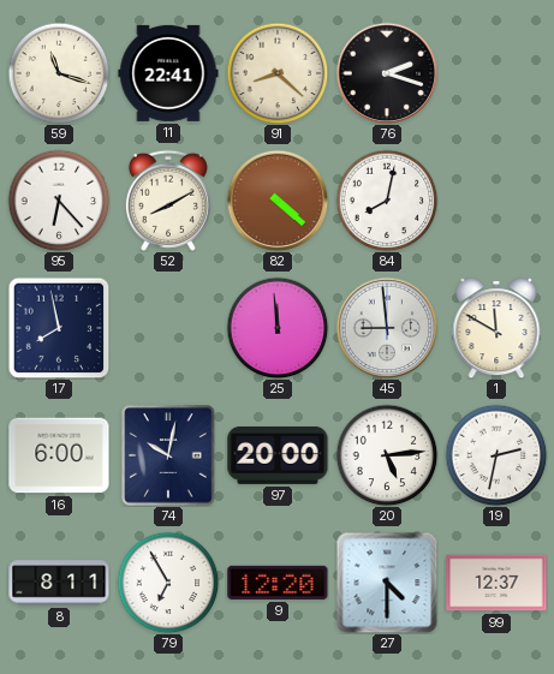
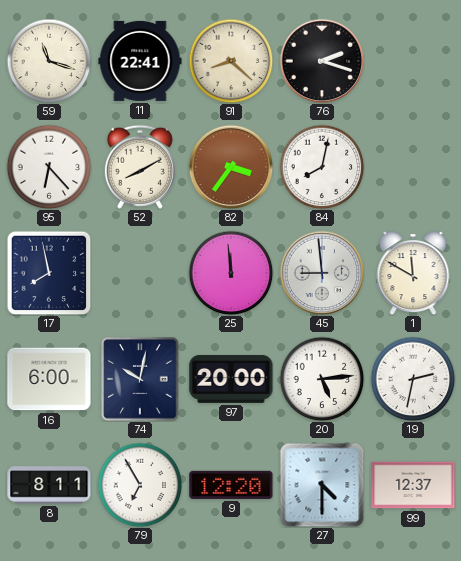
82: 4:22 -> 3:36
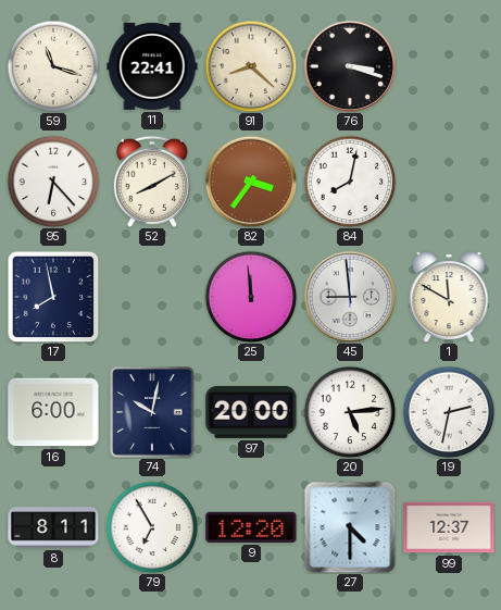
76: 2:18 -> 3:18
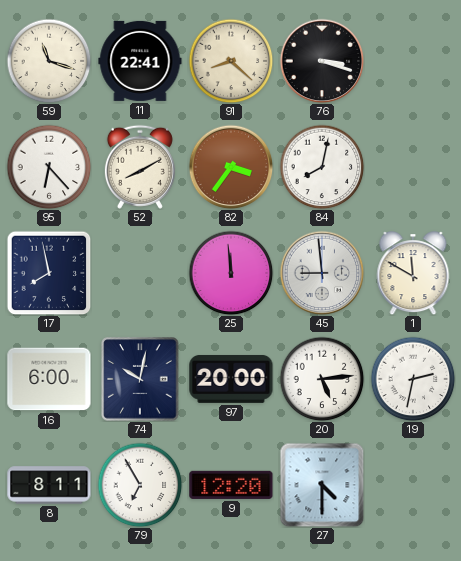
99: 12:37 -> none
